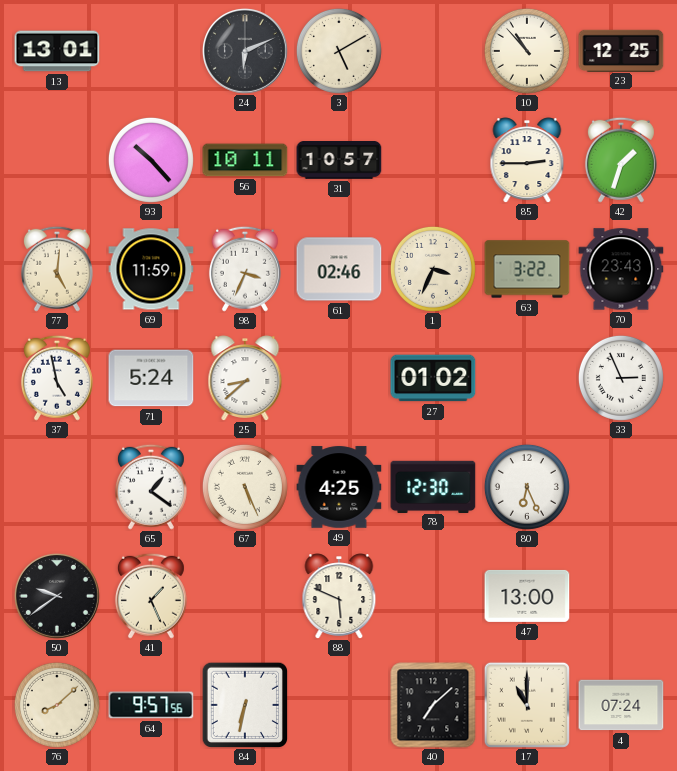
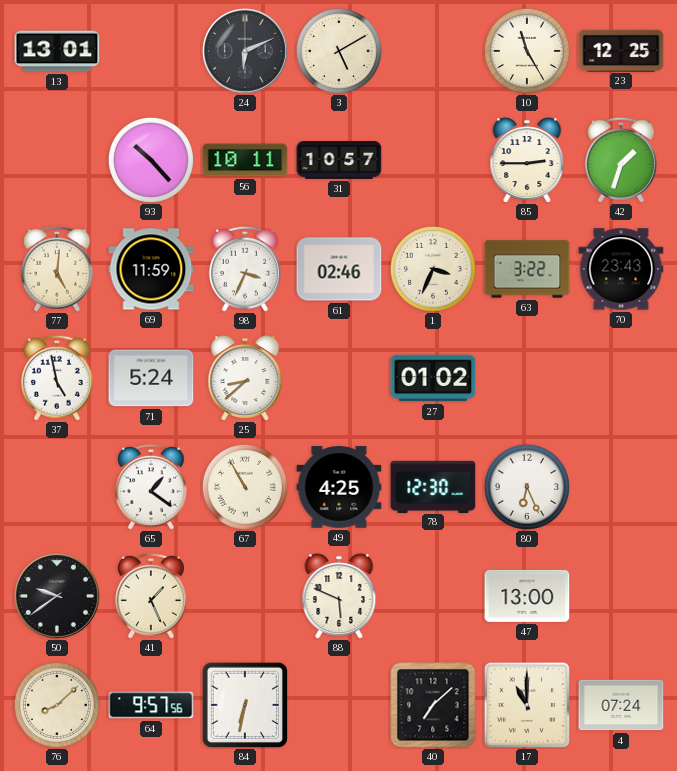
10: 10:53 -> 11:25
33: 2:56 -> none
67: 5:26 -> 10:55
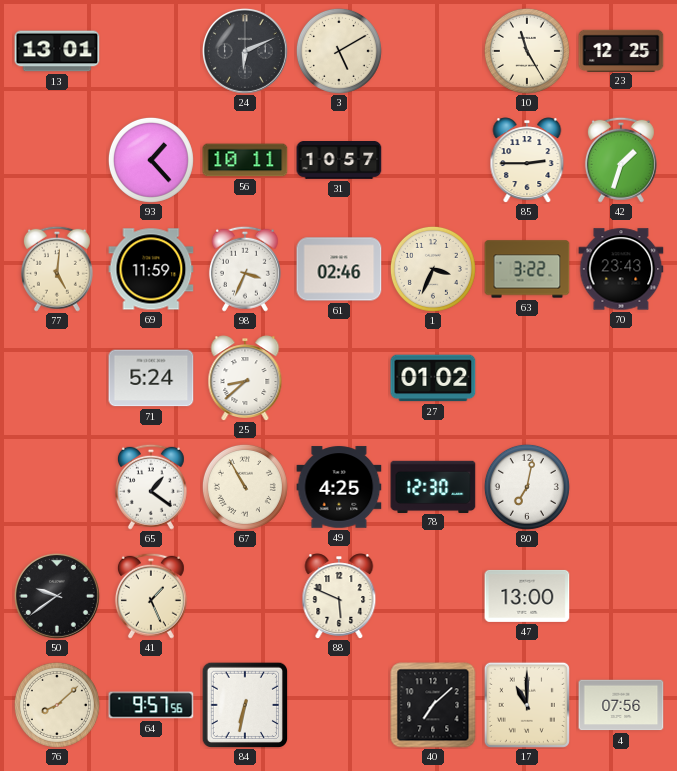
93: 10:23 -> 1:23
37: 4:58 -> none
80: 6:26 -> 7:02
4: 07:24 -> 07:56
